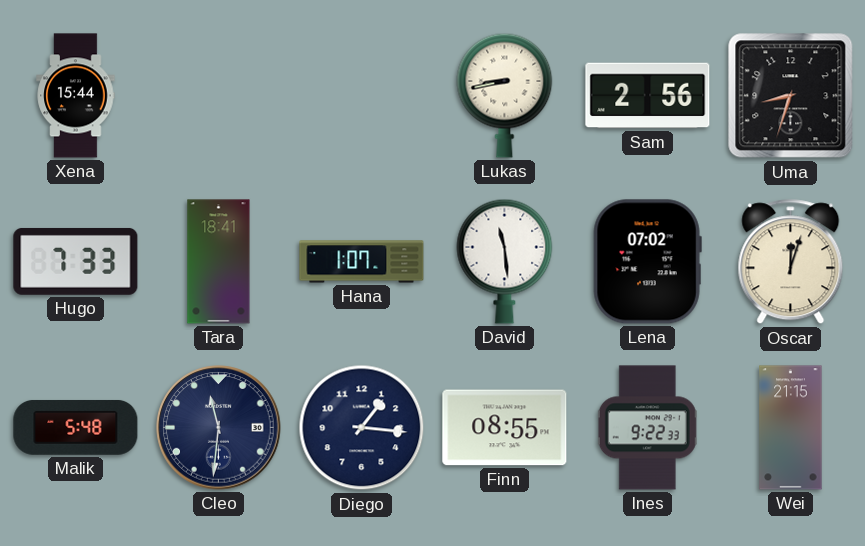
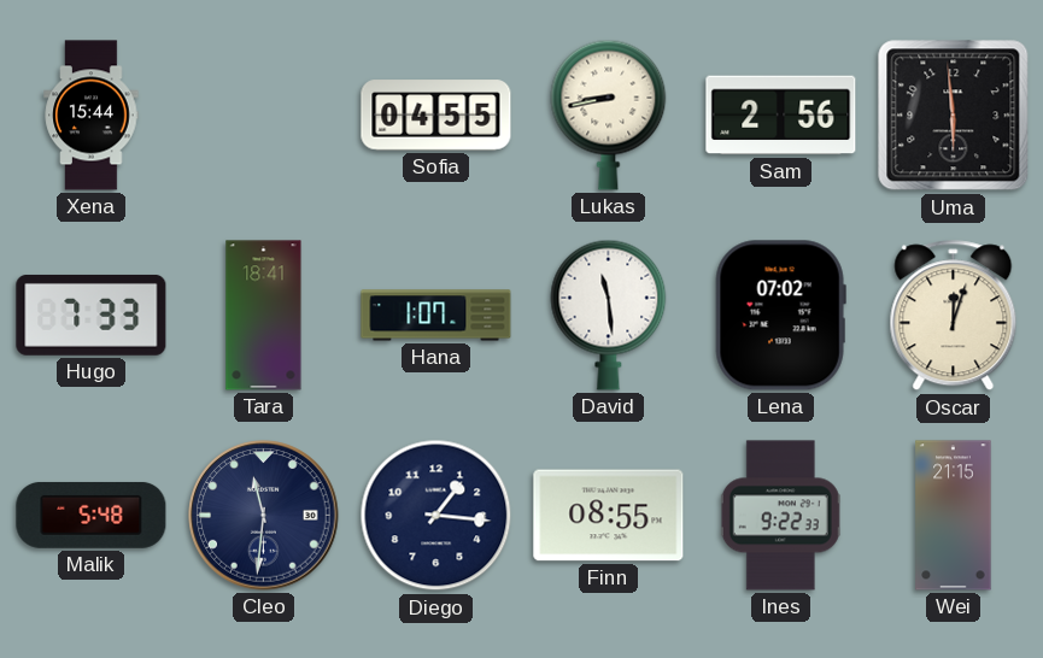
Sofia: none -> 04:55
Uma: 8:33 -> 5:59
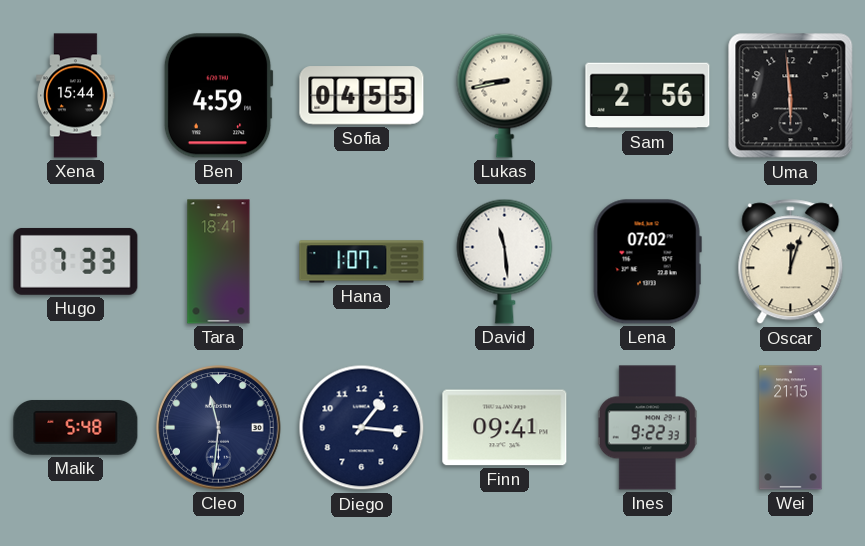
Ben: none -> 4:59
Finn: 08:55 -> 09:41
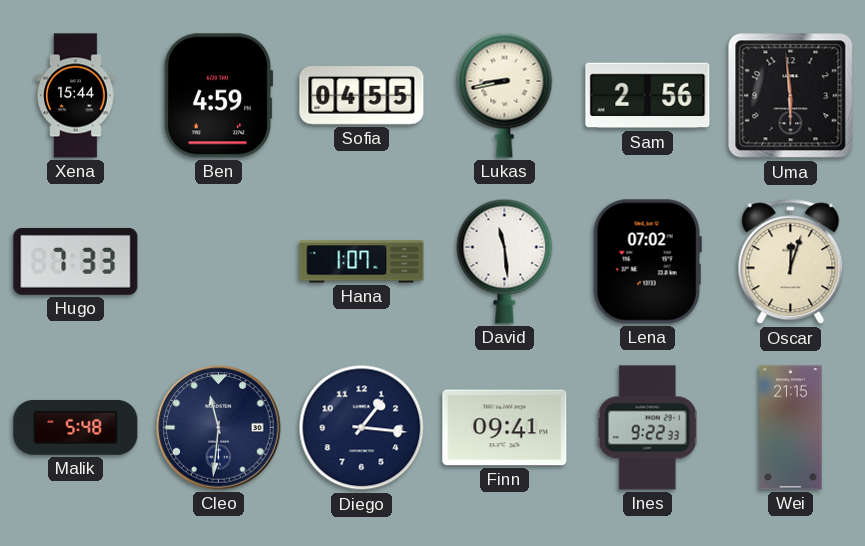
Tara: 18:41 -> none
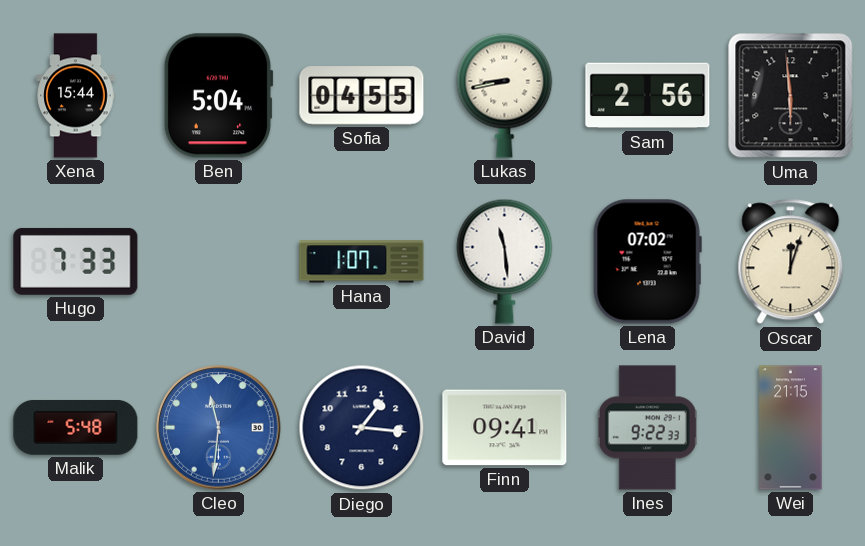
Ben: 4:59 -> 5:04
Cleo dial: navy -> blue
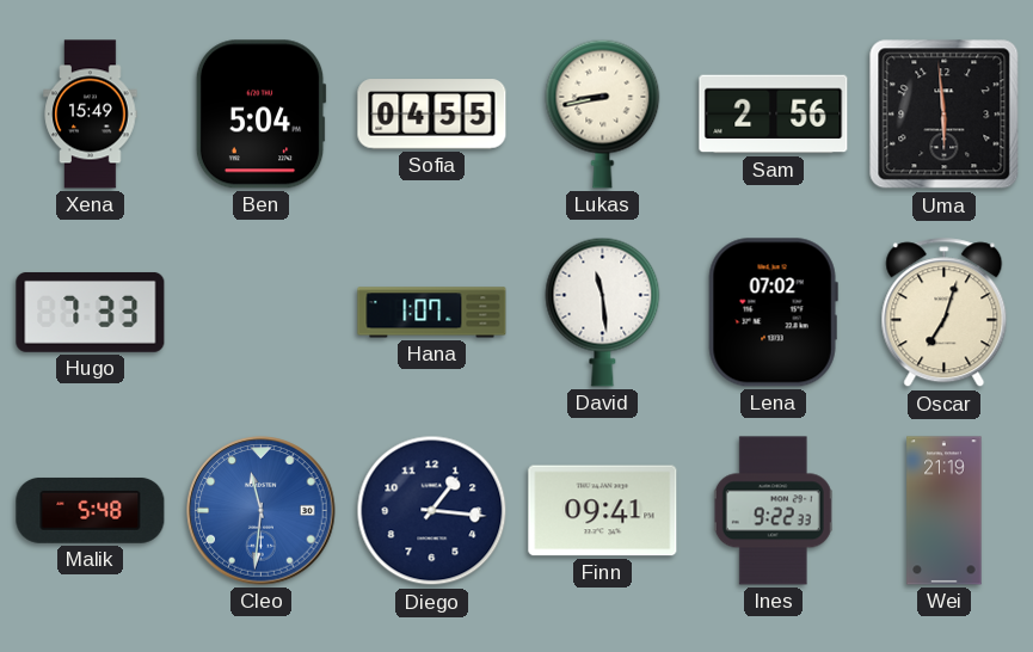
Xena: 15:44 -> 15:49
Oscar: 12:03 -> 7:03
Wei: 21:15 -> 21:19
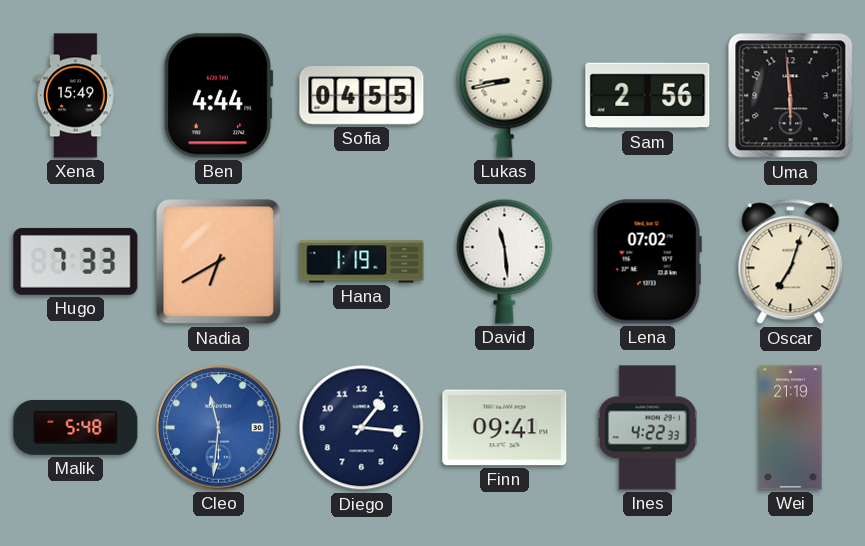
Ben: 5:04 -> 4:44
Nadia: none -> 6:40
Hana: 1:07 -> 1:19
Ines: 9:22 -> 4:22
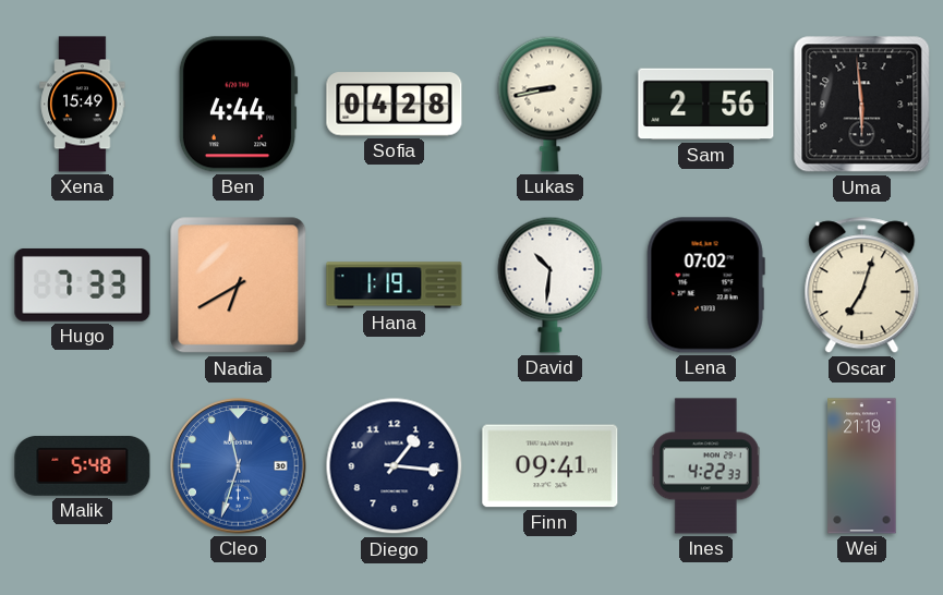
Sofia: 04:55 -> 04:28
David: 11:29 -> 10:31
Cleo: 11:31 -> 11:33
